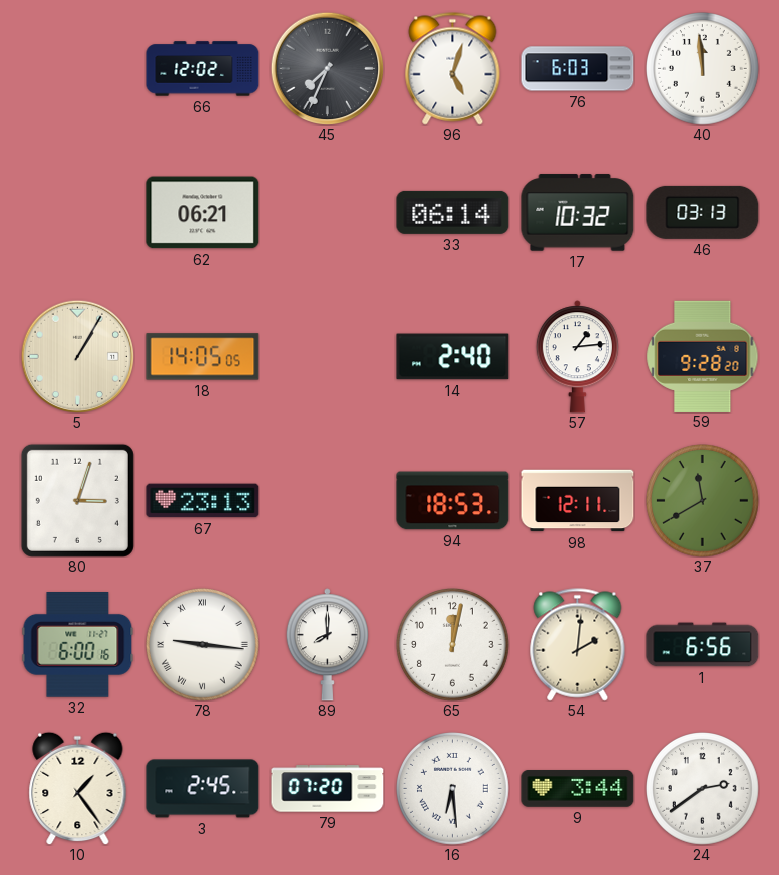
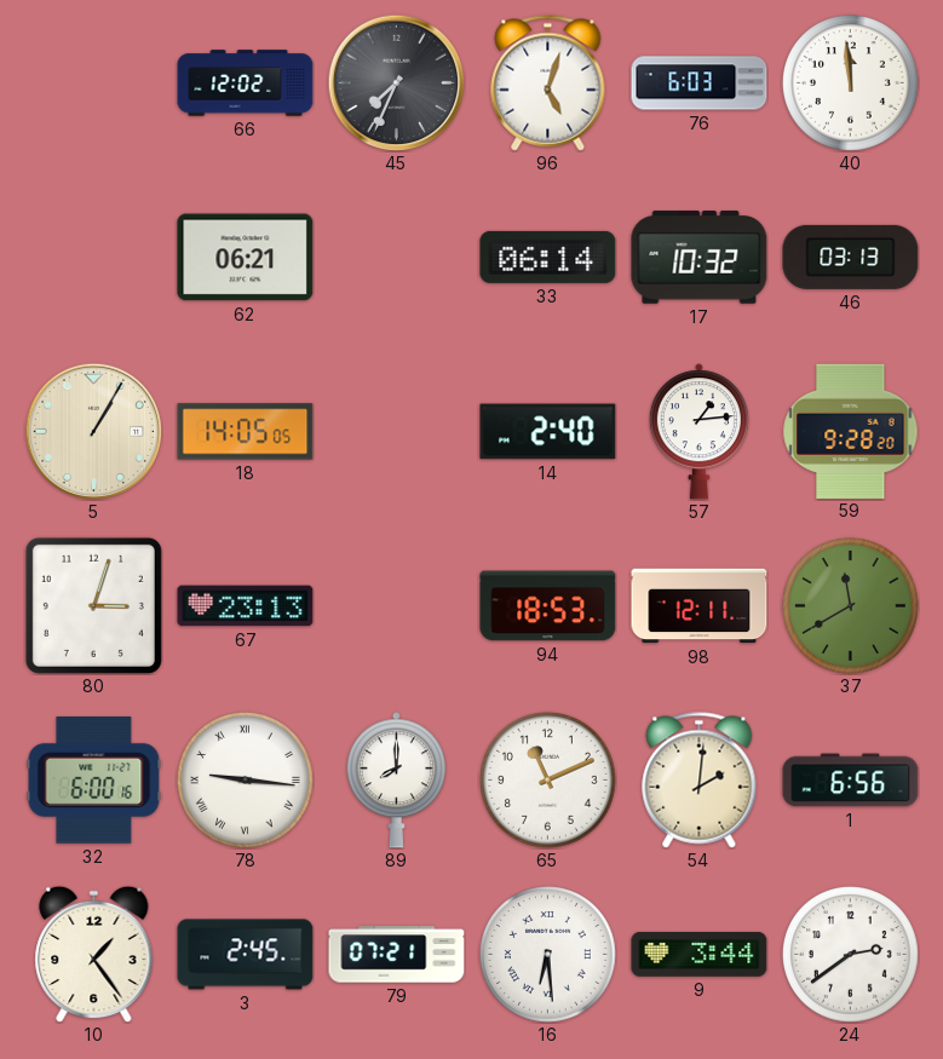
65: 12:02 -> 11:11
79: 07:20 -> 07:21
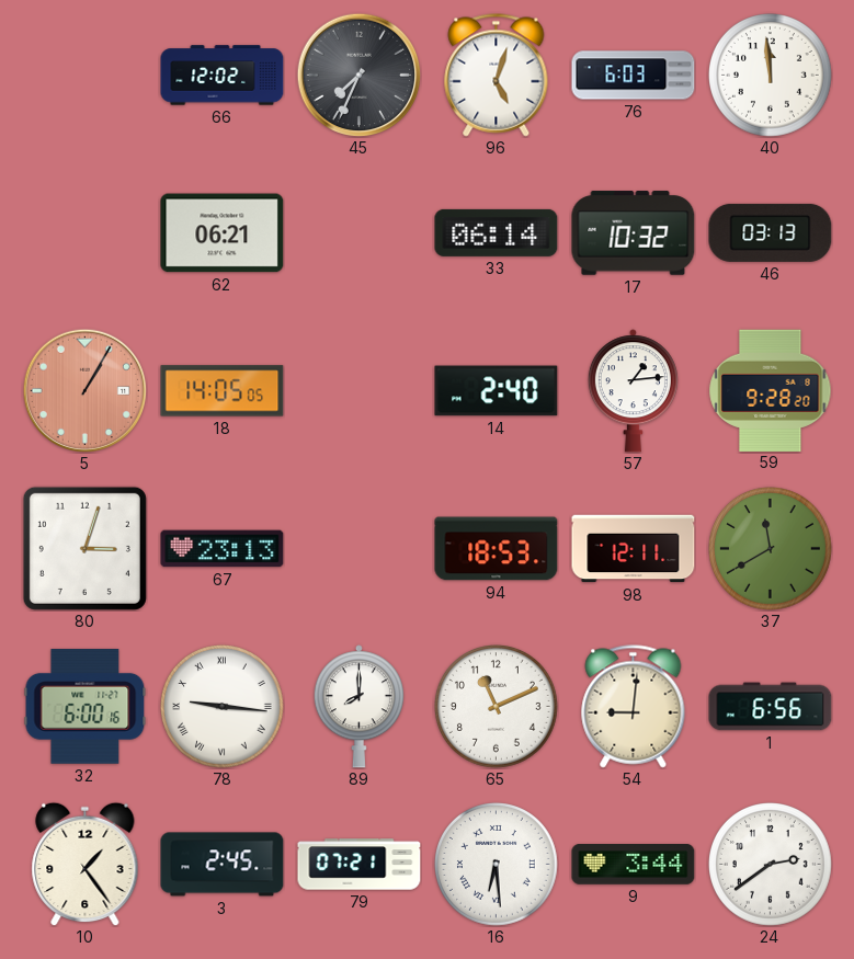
5 dial: cream -> salmon
54: 2:01 -> 9:01
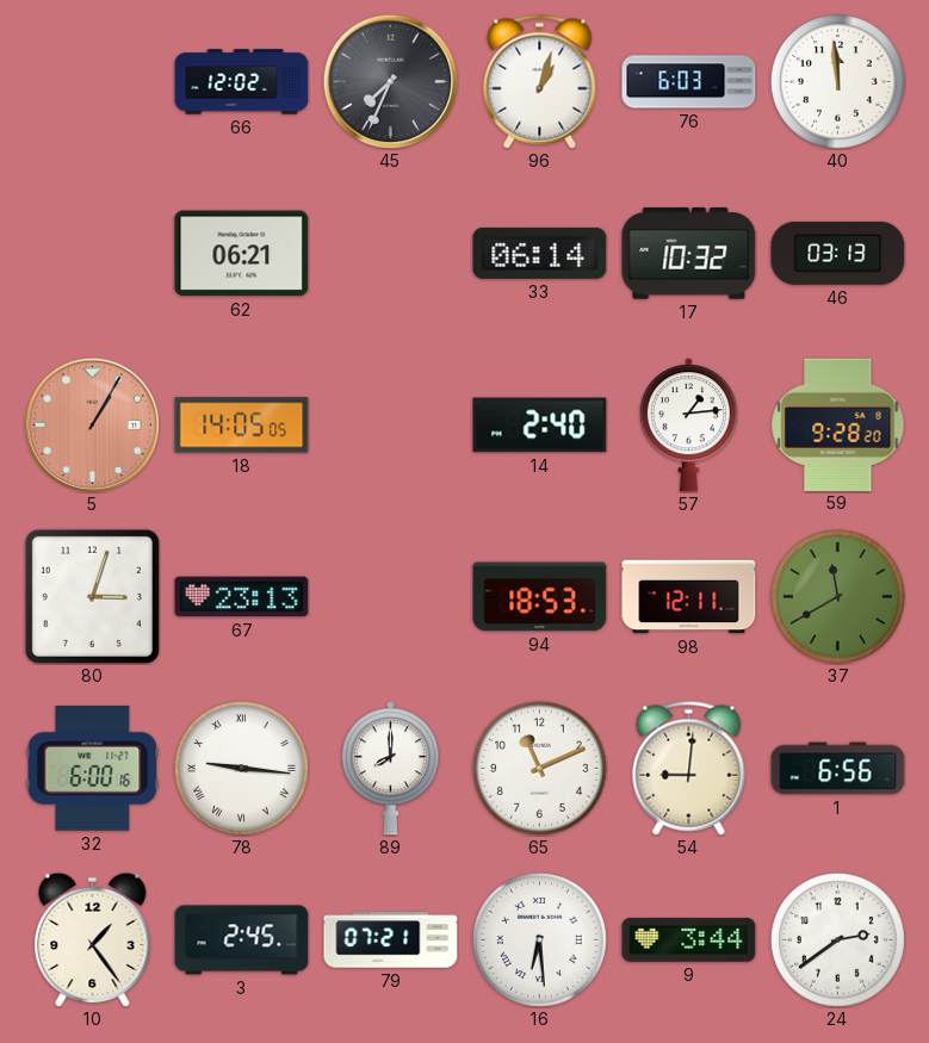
96: 5:03 -> 1:03
